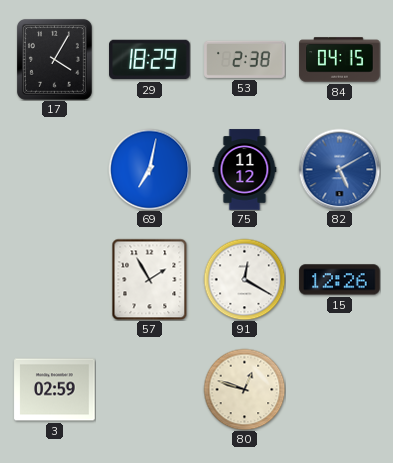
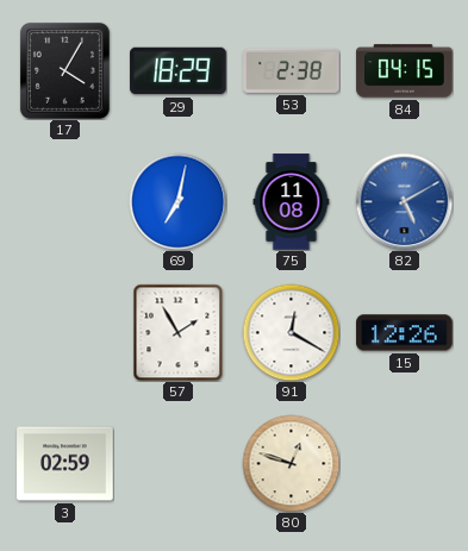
75: 11:12 -> 11:08
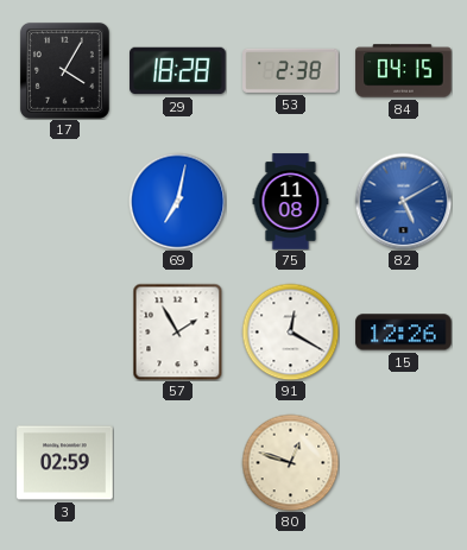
29: 18:29 -> 18:28
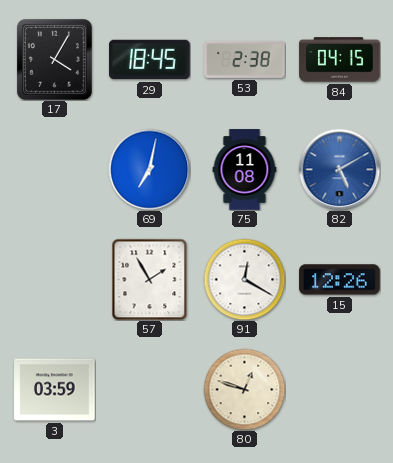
29: 18:28 -> 18:45
3: 02:59 -> 03:59
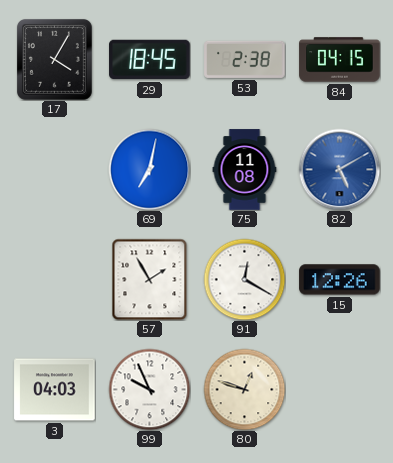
3: 03:59 -> 04:03
99: none -> 9:56
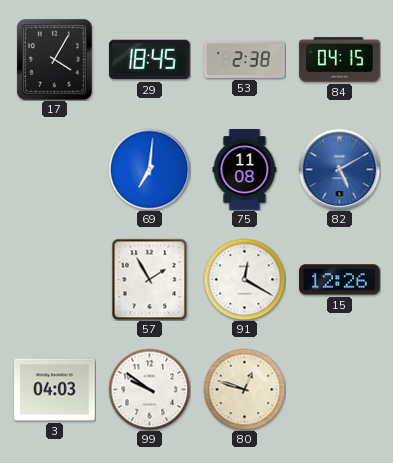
69: 7:02 -> 7:01
99: 9:56 -> 9:51
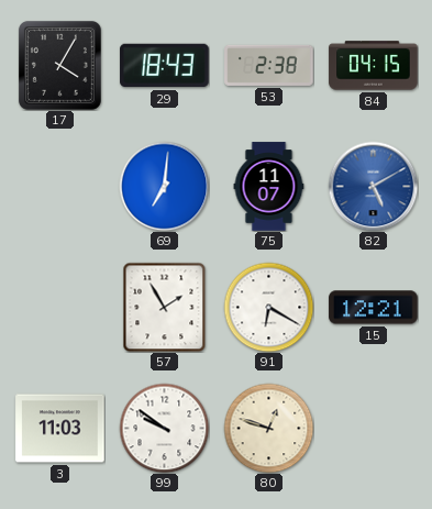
29: 18:45 -> 18:43
75: 11:08 -> 11:07
91: 12:20 -> 6:20
15: 12:26 -> 12:21
3: 04:03 -> 11:03
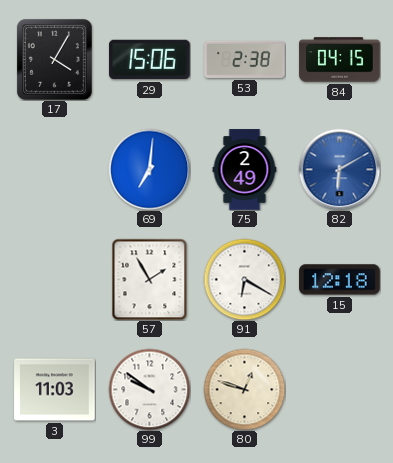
29: 18:43 -> 15:06
75: 11:07 -> 2:49
82: 5:10 -> 6:10
15: 12:21 -> 12:18
